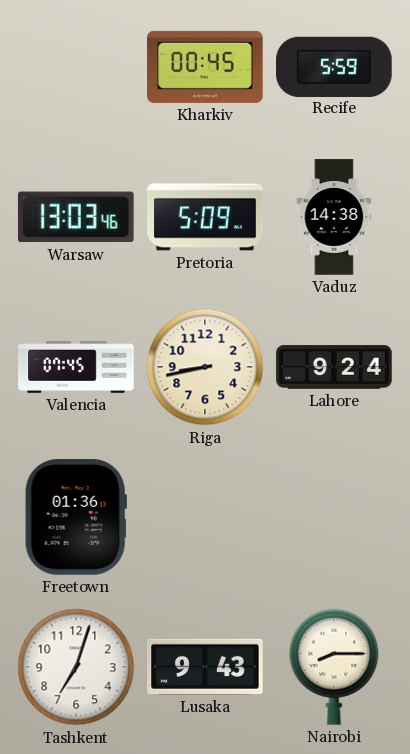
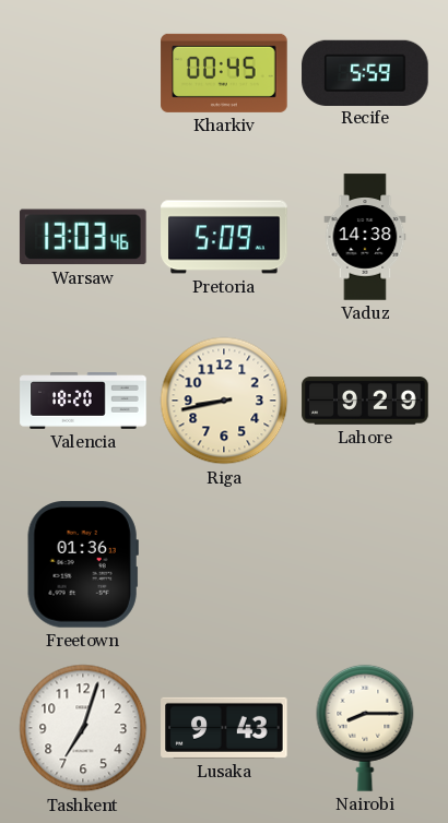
Valencia: 07:45 -> 18:20
Lahore: 9:24 -> 9:29
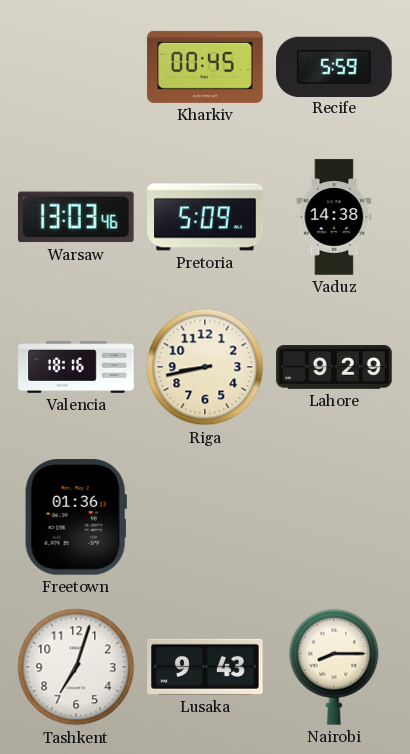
Valencia: 18:20 -> 18:16
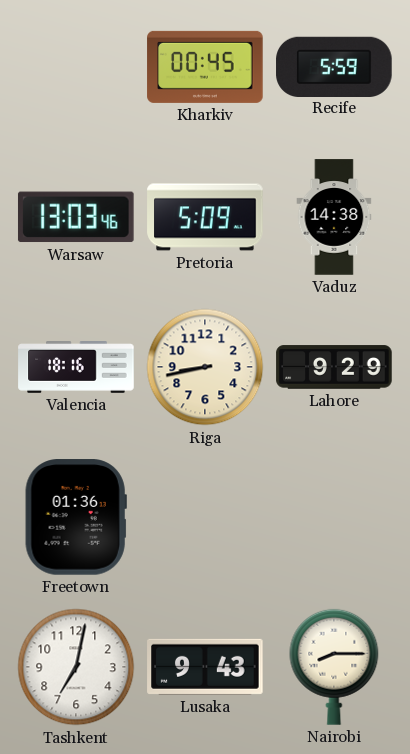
Tashkent: 7:03 -> 7:02
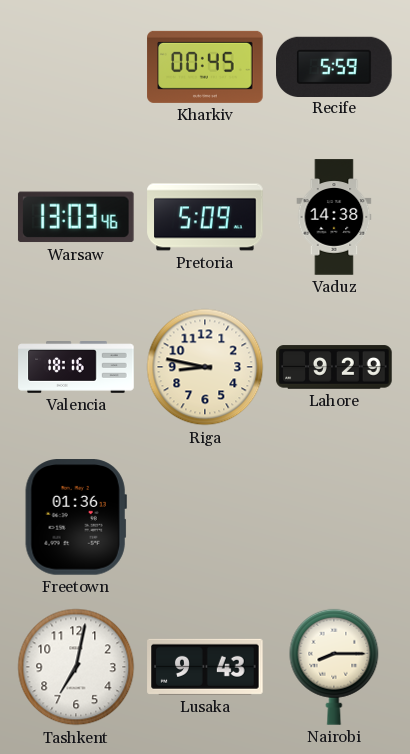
Riga: 8:43 -> 8:47
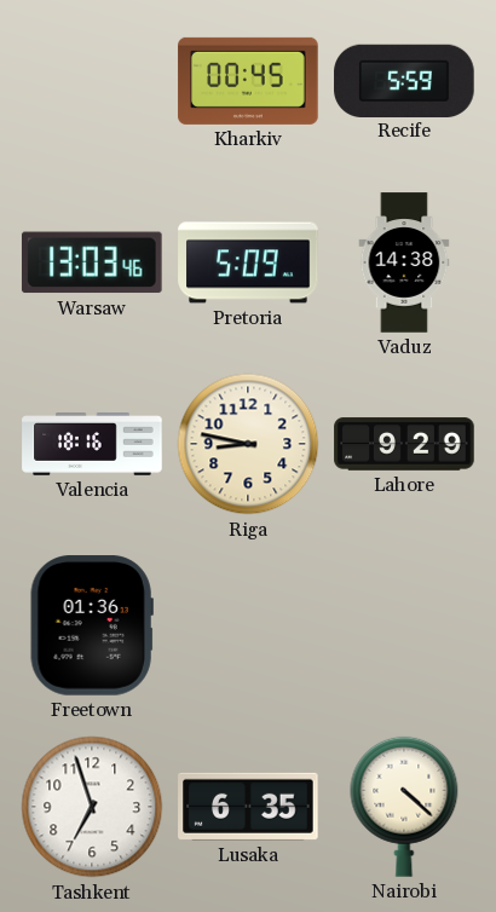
Tashkent: 7:02 -> 6:57
Lusaka: 9:43 -> 6:35
Nairobi: 8:15 -> 4:22
